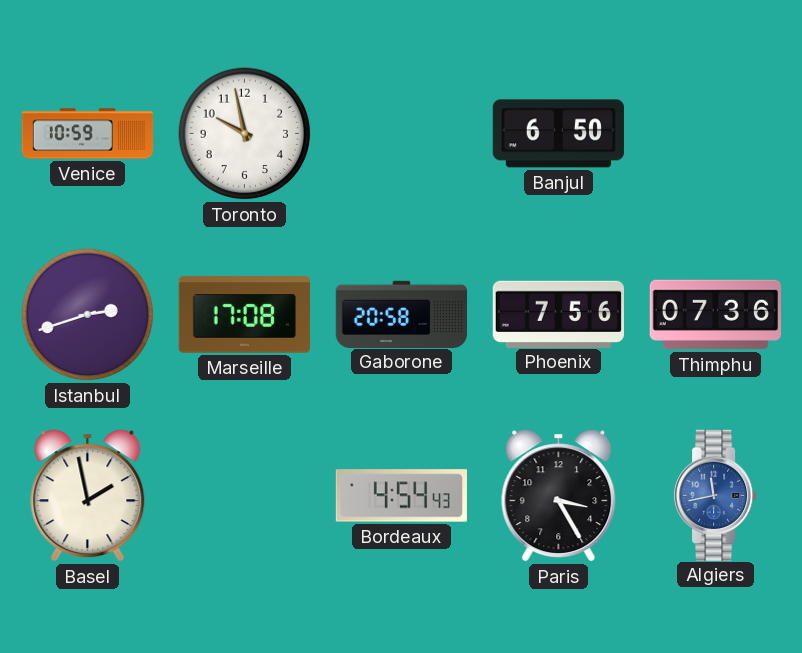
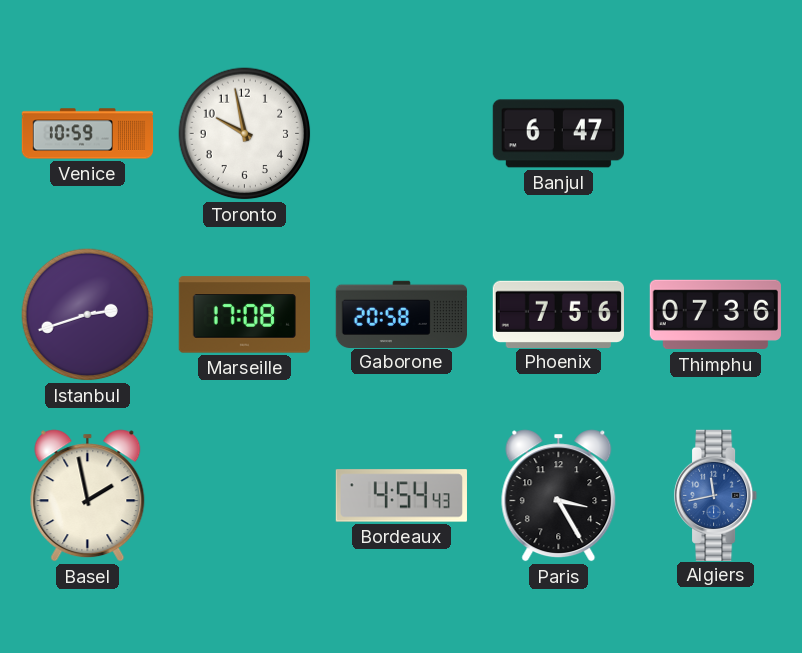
Banjul: 6:50 -> 6:47
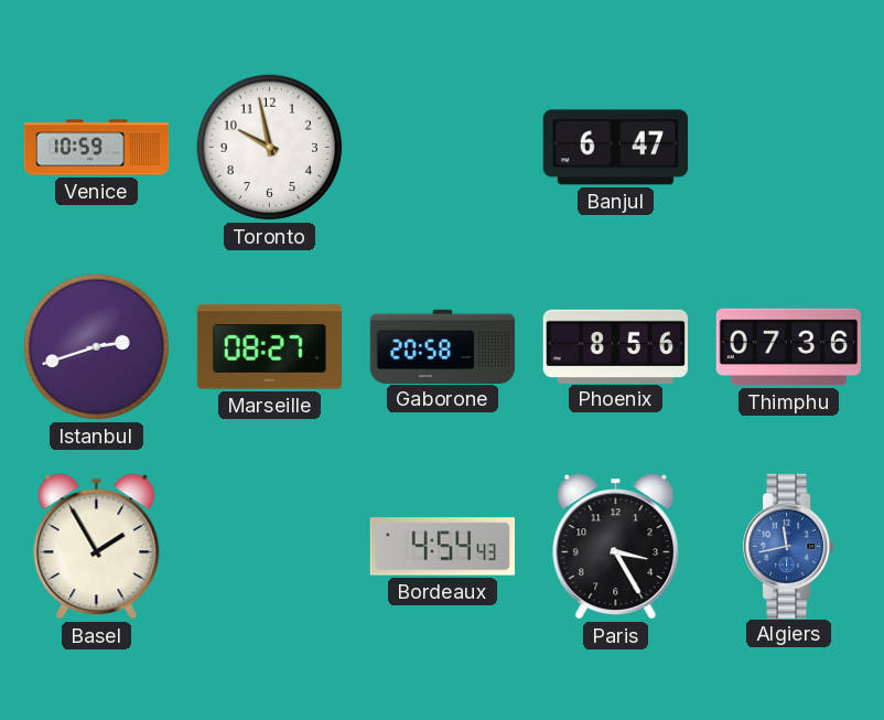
Marseille: 17:08 -> 08:27
Phoenix: 7:56 -> 8:56
Basel: 1:58 -> 1:55
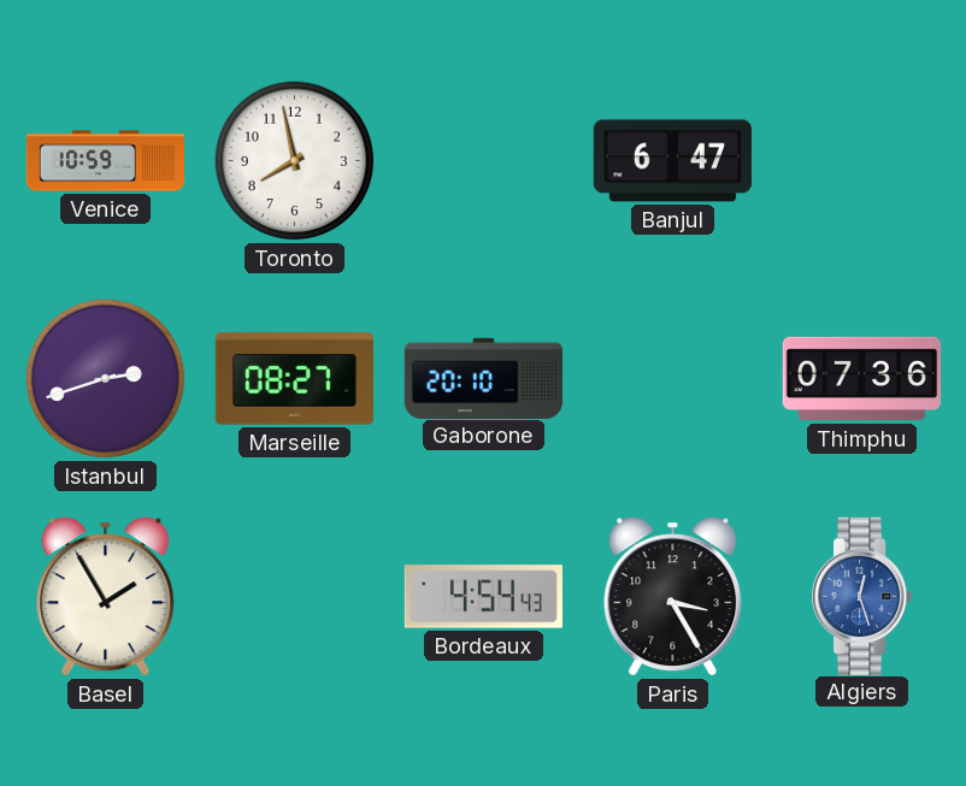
Toronto: 9:58 -> 7:58
Gaborone: 20:58 -> 20:10
Phoenix: 8:56 -> none
Algiers: 11:43 -> 12:27
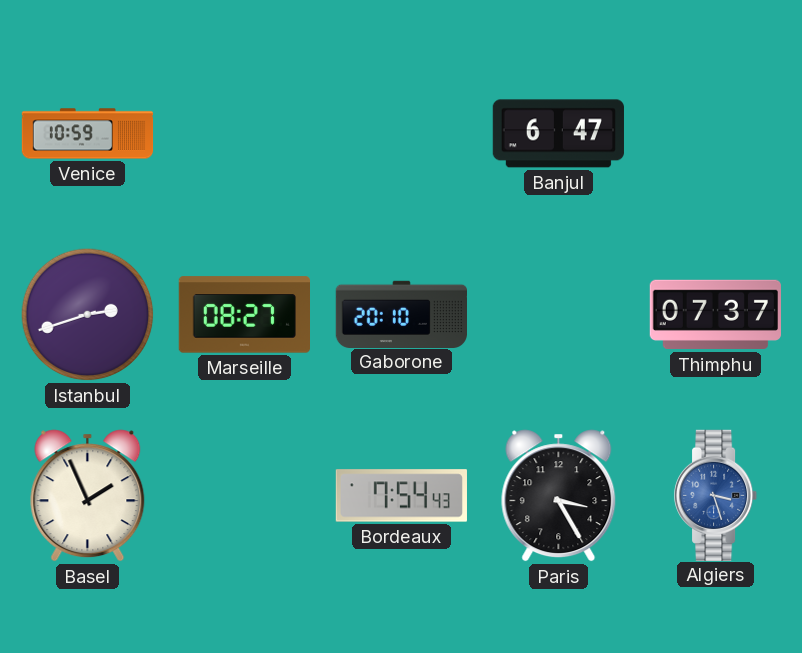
Toronto: 7:58 -> none
Thimphu: 07:36 -> 07:37
Basel: 1:55 -> 1:56
Bordeaux: 4:54 -> 7:54
Algiers: 12:27 -> 3:27
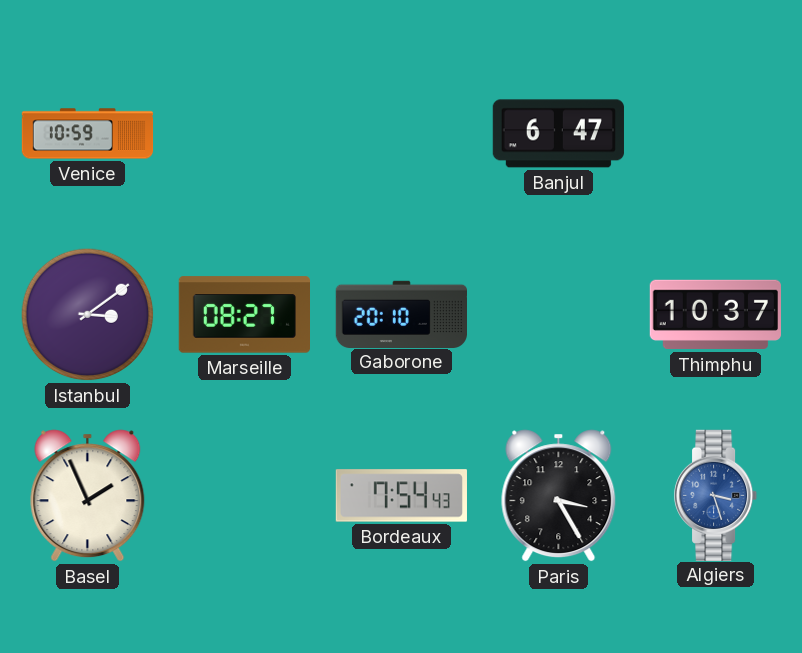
Istanbul: 2:42 -> 3:09
Thimphu: 07:37 -> 10:37
